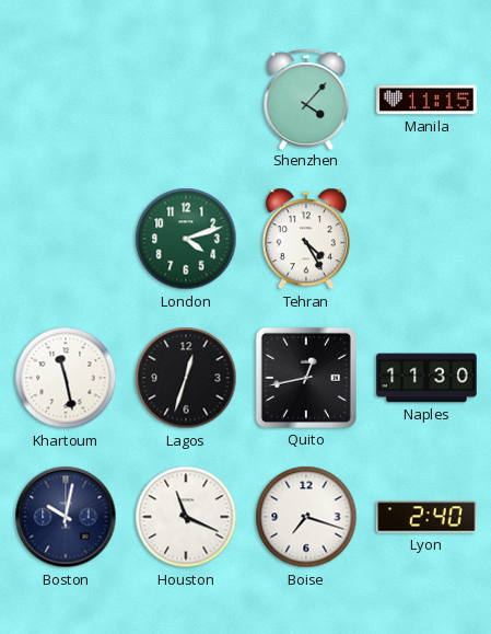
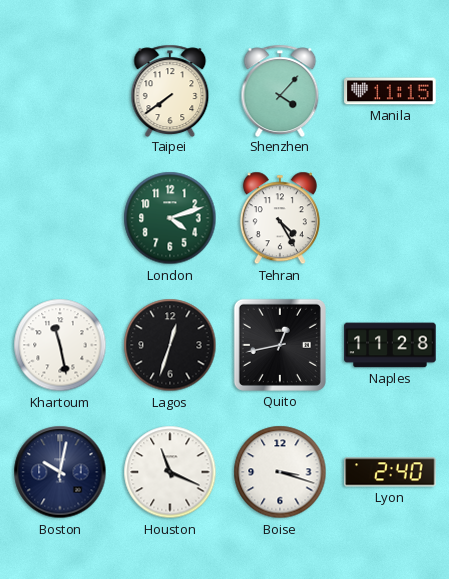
Taipei: none -> 7:39
Naples: 11:30 -> 11:28
Boise: 7:18 -> 3:18
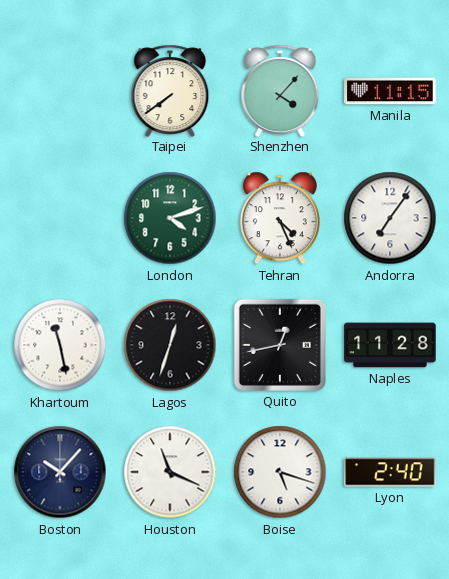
Tehran: 4:25 -> 4:26
Andorra: none -> 7:06
Boston: 10:02 -> 10:07
Boise: 3:18 -> 5:18
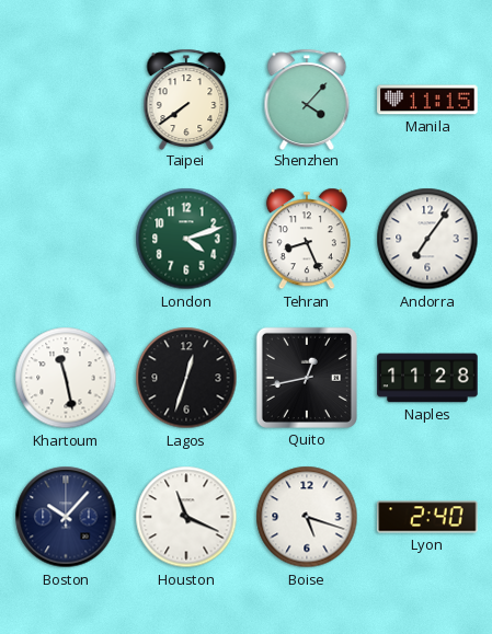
Tehran: 4:26 -> 8:26
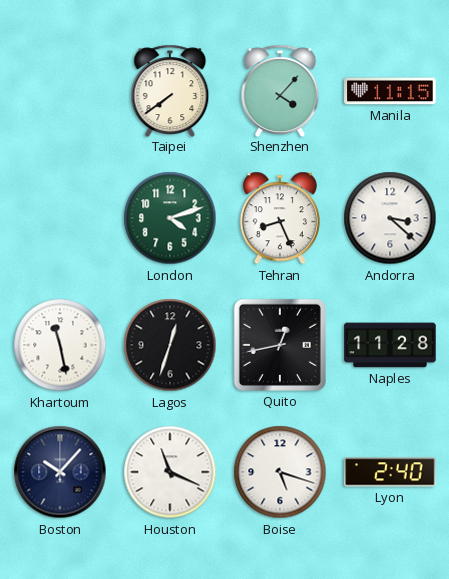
Andorra: 7:06 -> 3:22
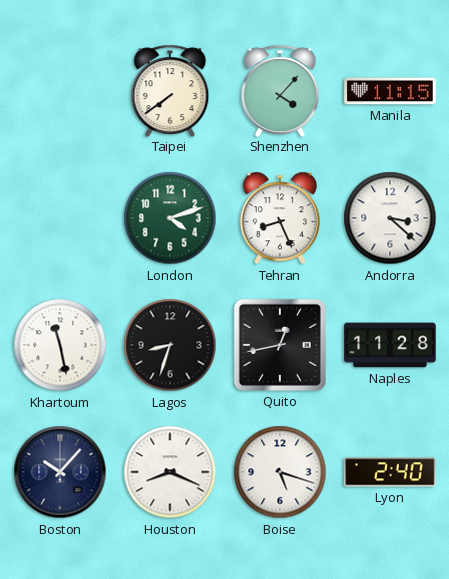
Lagos: 12:33 -> 8:33
Houston: 11:19 -> 8:19
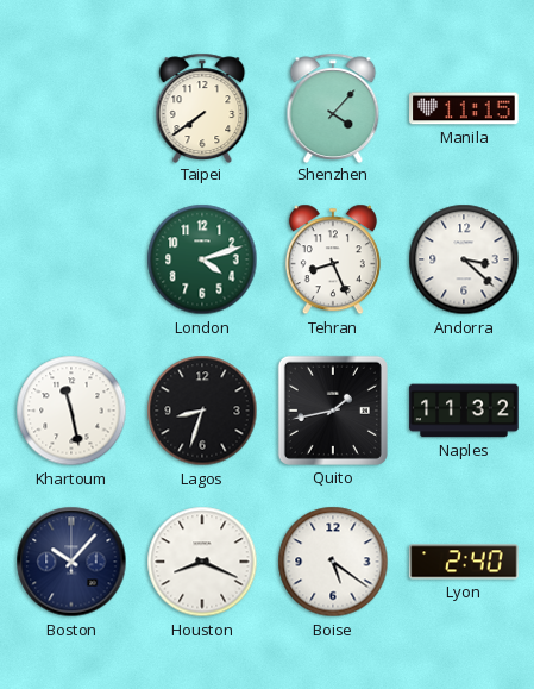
Quito: 12:43 -> 1:43
Naples: 11:28 -> 11:32
Boise: 5:18 -> 5:21
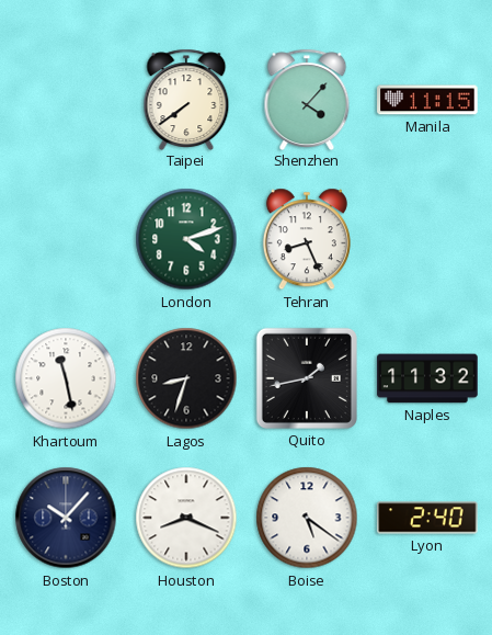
Andorra: 3:22 -> none
